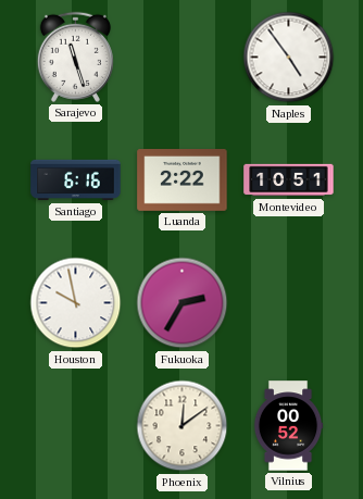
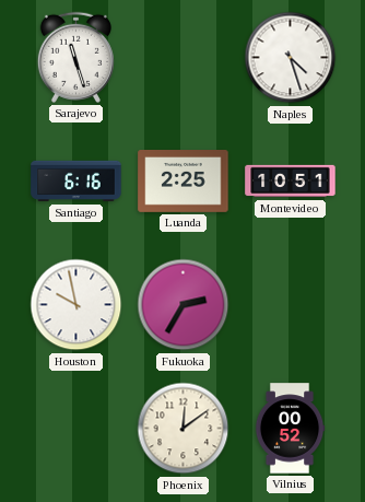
Naples: 4:54 -> 4:27
Luanda: 2:22 -> 2:25
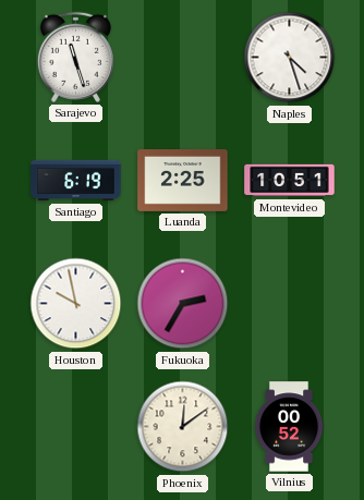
Santiago: 6:16 -> 6:19
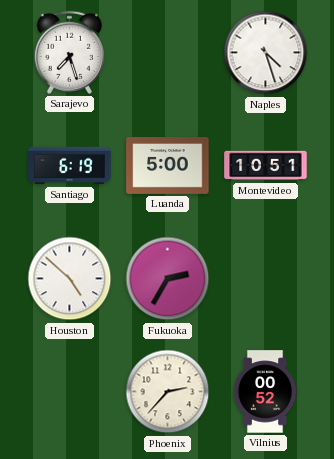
Sarajevo: 11:27 -> 7:27
Luanda: 2:25 -> 5:00
Houston: 9:58 -> 4:52
Phoenix: 12:09 -> 2:37
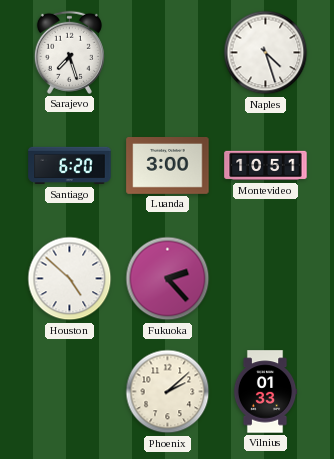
Santiago: 6:19 -> 6:20
Luanda: 5:00 -> 3:00
Fukuoka: 2:35 -> 2:23
Phoenix: 2:37 -> 2:08
Vilnius: 00:52 -> 01:33
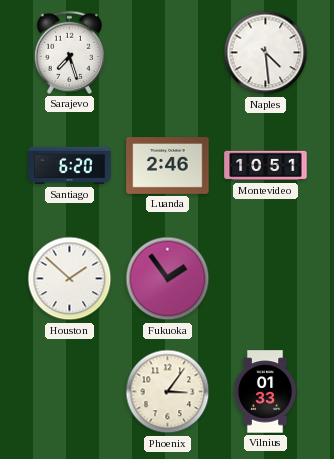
Naples: 4:27 -> 4:29
Luanda: 3:00 -> 2:46
Houston: 4:52 -> 1:52
Fukuoka: 2:23 -> 1:54
Phoenix: 2:08 -> 3:06
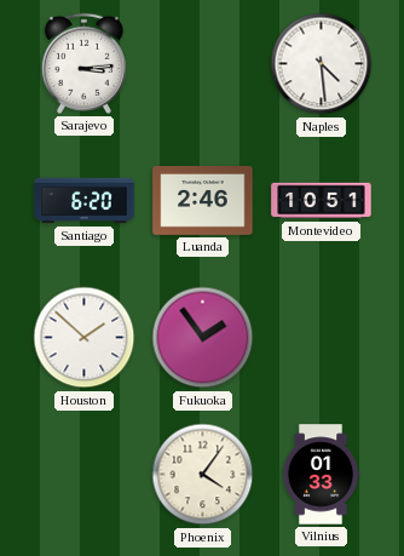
Sarajevo: 7:27 -> 3:14
Phoenix: 3:06 -> 4:06
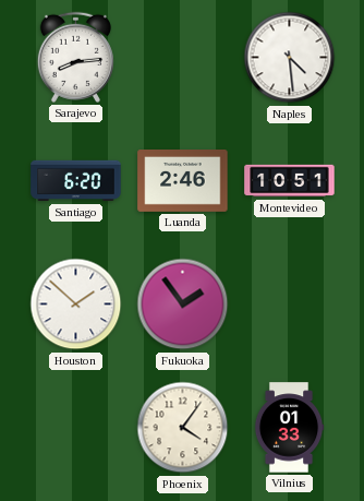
Sarajevo: 3:14 -> 8:14
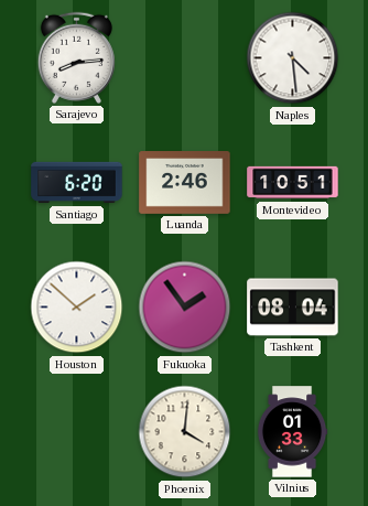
Tashkent: none -> 08:04
Phoenix: 4:06 -> 4:01
